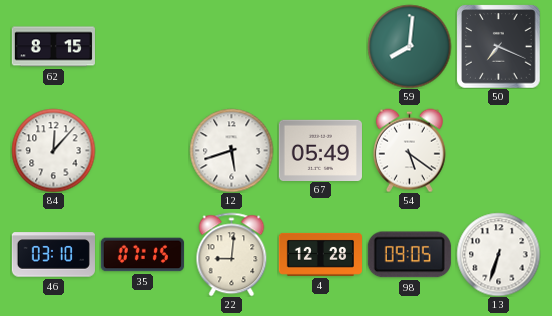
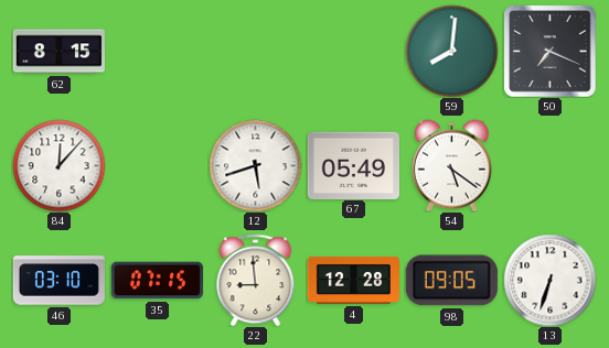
22: 9:01 -> 8:59
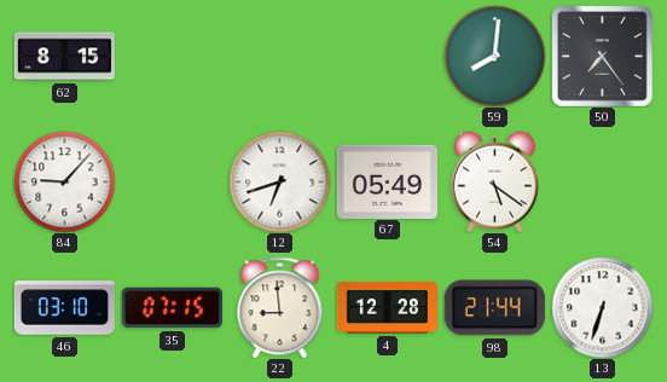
50: 7:19 -> 7:24
84: 12:07 -> 9:07
12: 5:42 -> 6:42
98: 09:05 -> 21:44
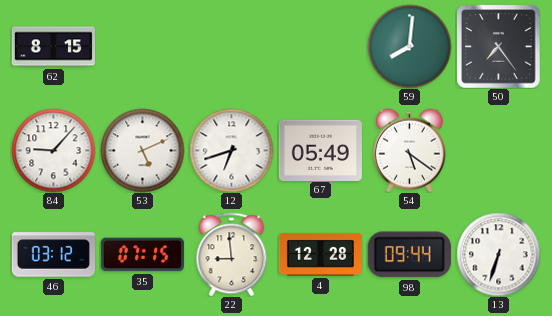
53: none -> 5:11
46: 03:10 -> 03:12
98: 21:44 -> 09:44
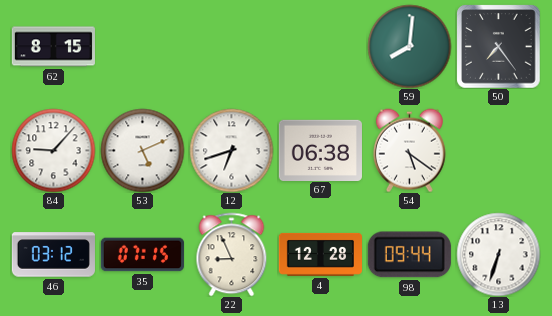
67: 05:49 -> 06:38
22: 8:59 -> 8:56
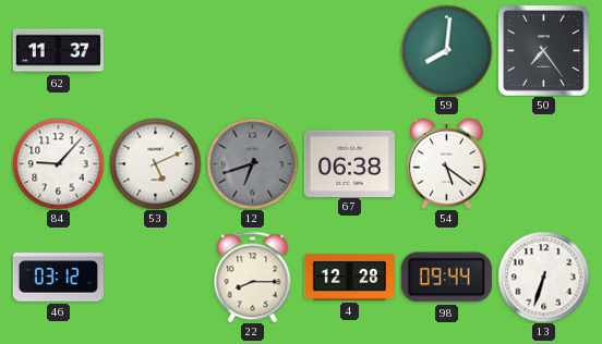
62: 8:15 -> 11:37
12 dial: white -> grey
35: 07:15 -> none
22: 8:56 -> 8:15
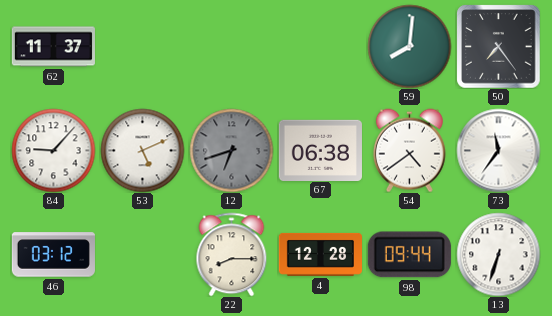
54: 5:21 -> 4:39
73: none -> 11:36
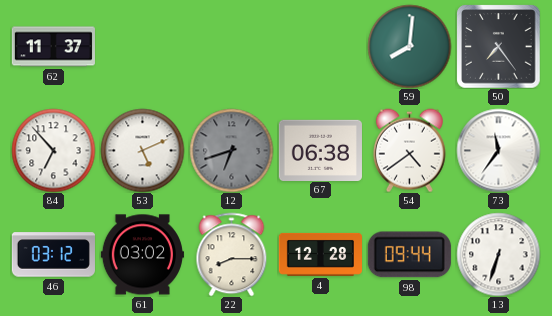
84: 9:07 -> 6:53
61: none -> 03:02
